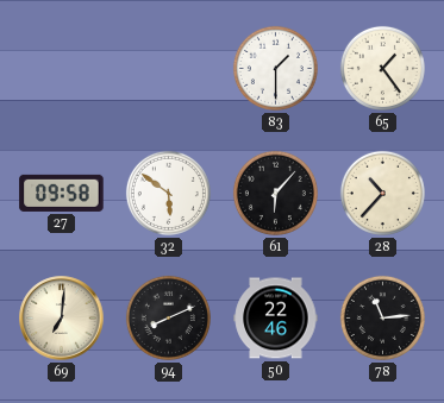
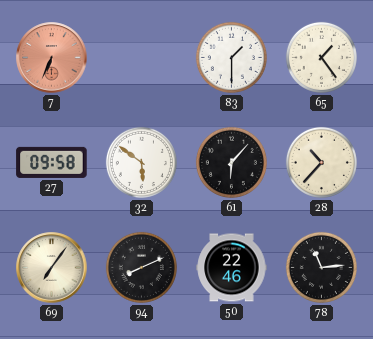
7: none -> 6:34
69: 7:01 -> 7:06
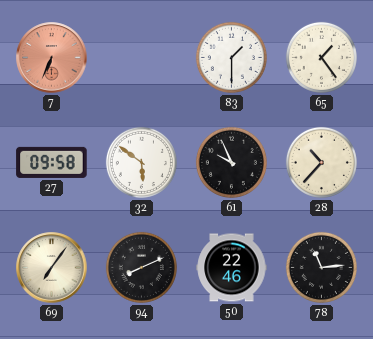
61: 6:07 -> 9:56
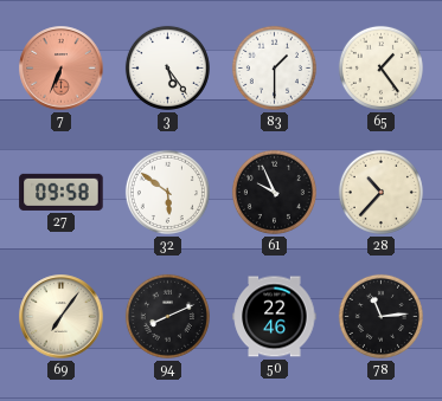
3: none -> 5:24
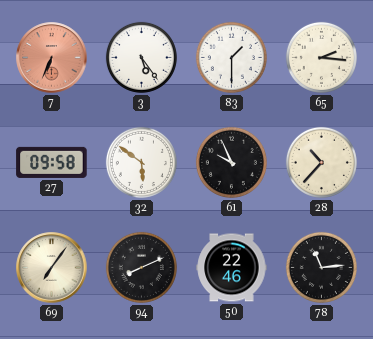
65: 1:24 -> 2:16
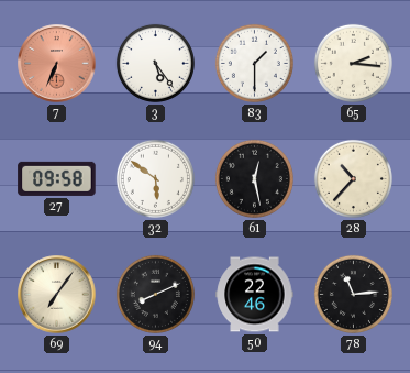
61: 9:56 -> 12:28
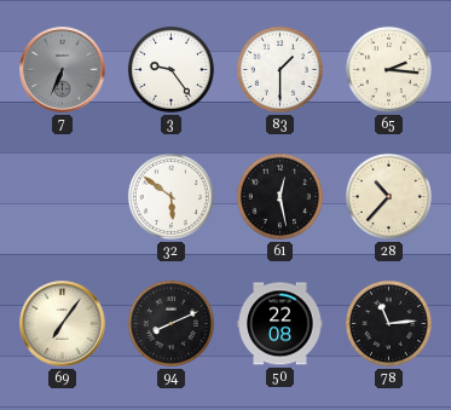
7 dial: salmon -> grey
3: 5:24 -> 9:24
27: 09:58 -> none
50: 22:46 -> 22:08
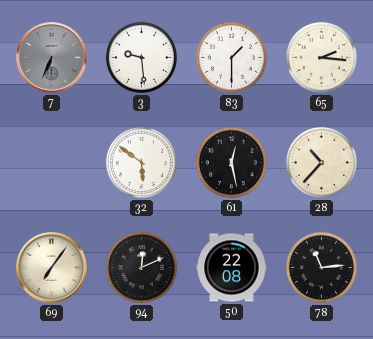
3: 9:24 -> 9:29
94: 8:11 -> 12:11
